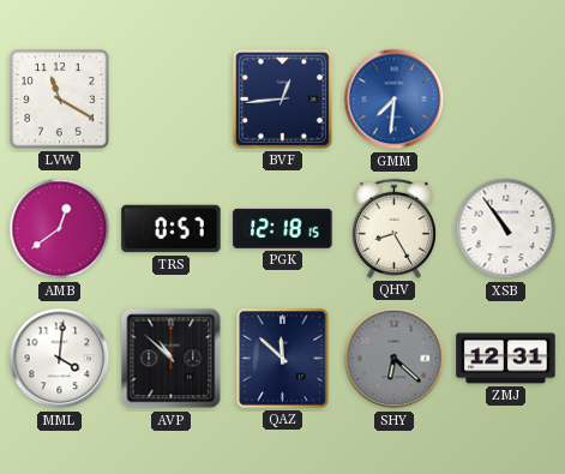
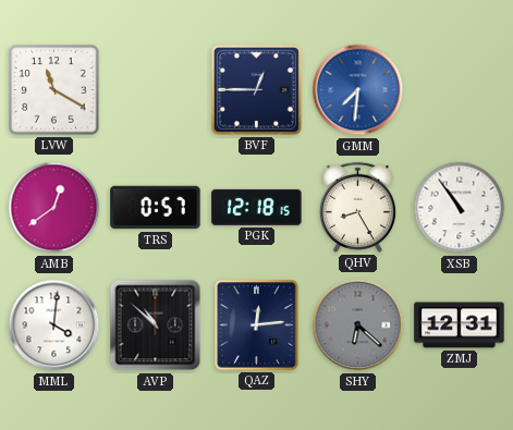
BVF: 12:44 -> 12:45
QAZ: 11:52 -> 12:14
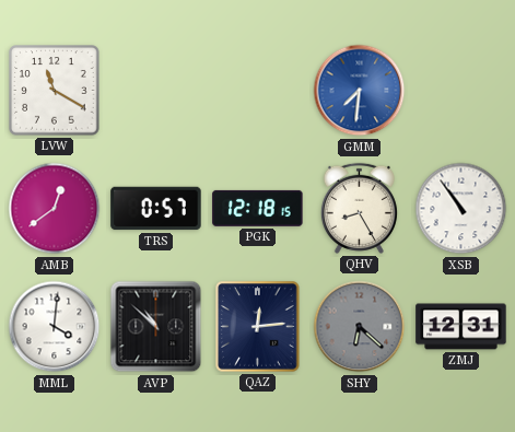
BVF: 12:45 -> none
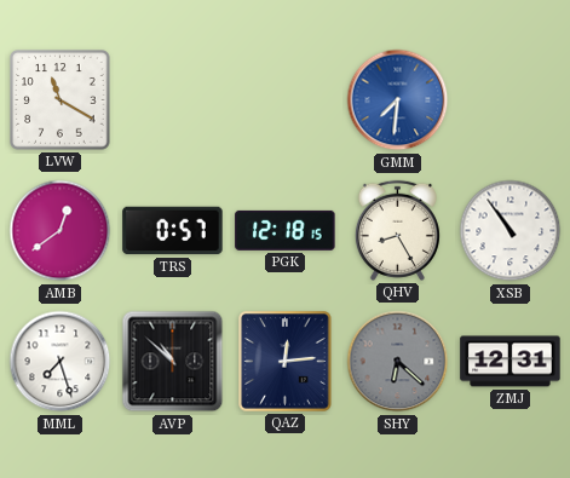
MML: 4:01 -> 7:27
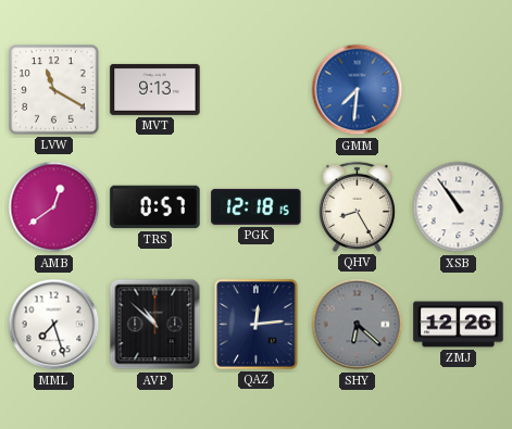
MVT: none -> 9:13
ZMJ: 12:31 -> 12:26
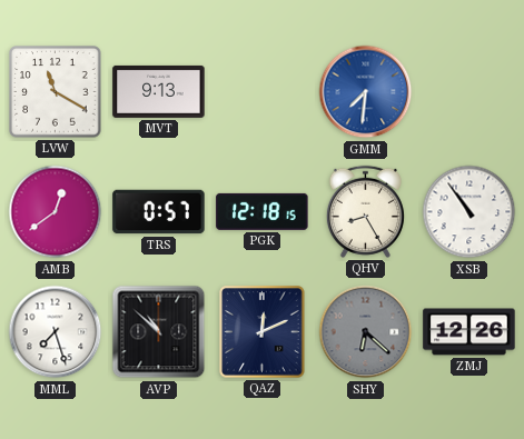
QAZ: 12:14 -> 12:11
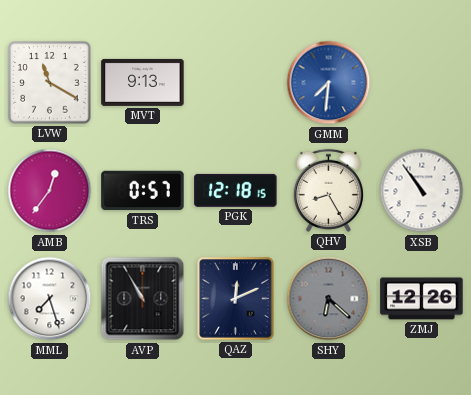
AMB: 12:39 -> 12:36
AVP: 10:52 -> 10:55
